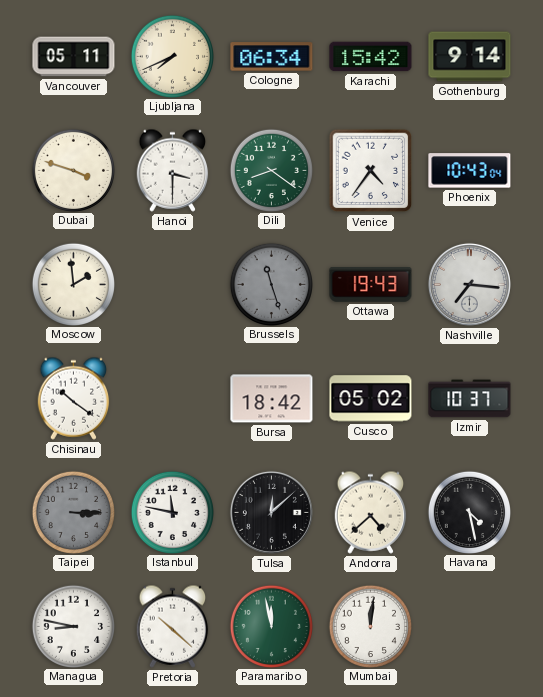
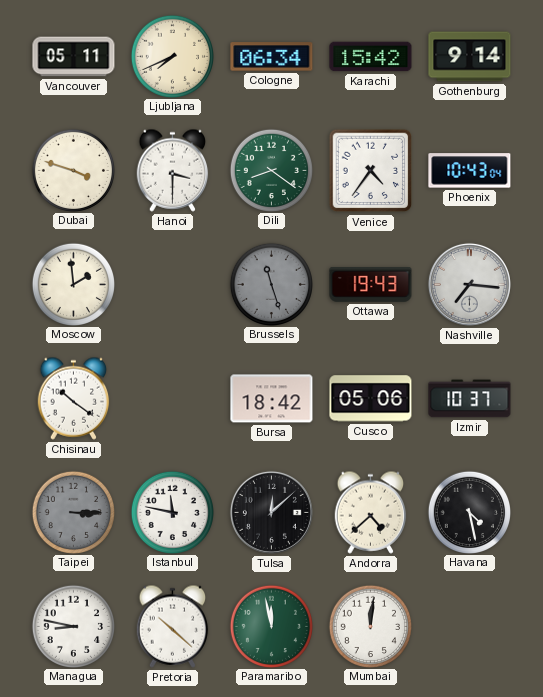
Cusco: 05:02 -> 05:06
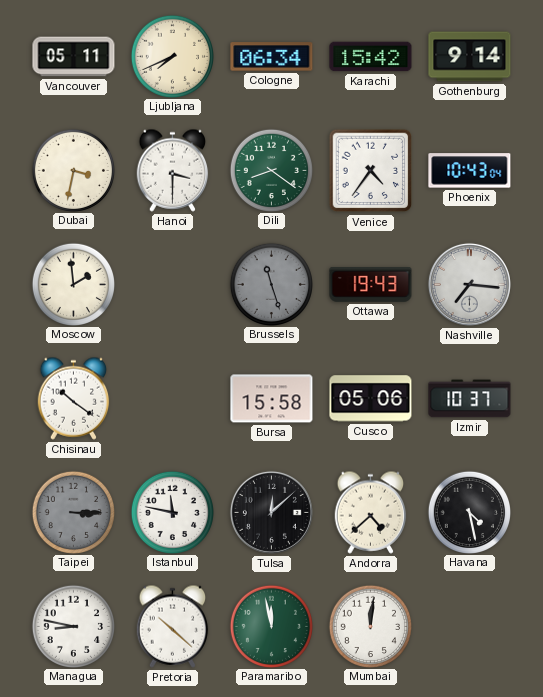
Dubai: 3:48 -> 3:32
Bursa: 18:42 -> 15:58
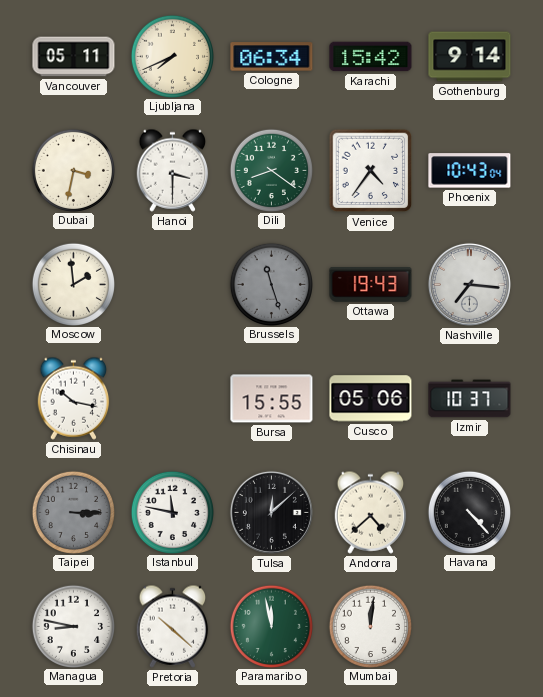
Chisinau: 10:21 -> 10:17
Bursa: 15:58 -> 15:55
Havana: 4:28 -> 4:23
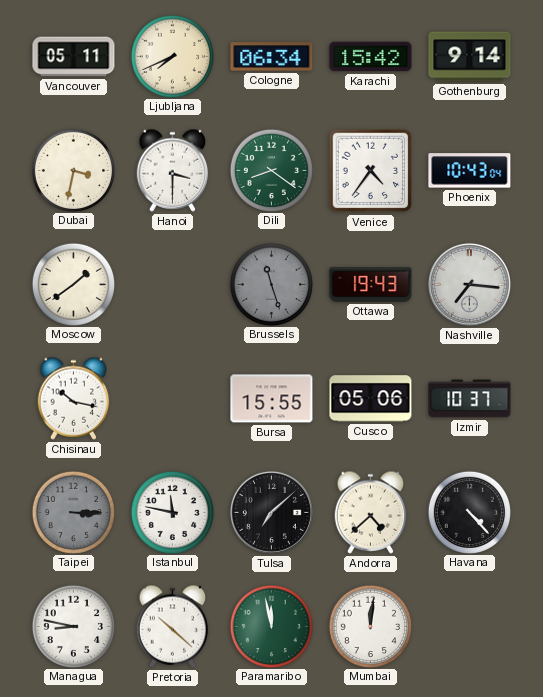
Moscow: 1:59 -> 1:39
Tulsa: 12:08 -> 7:08
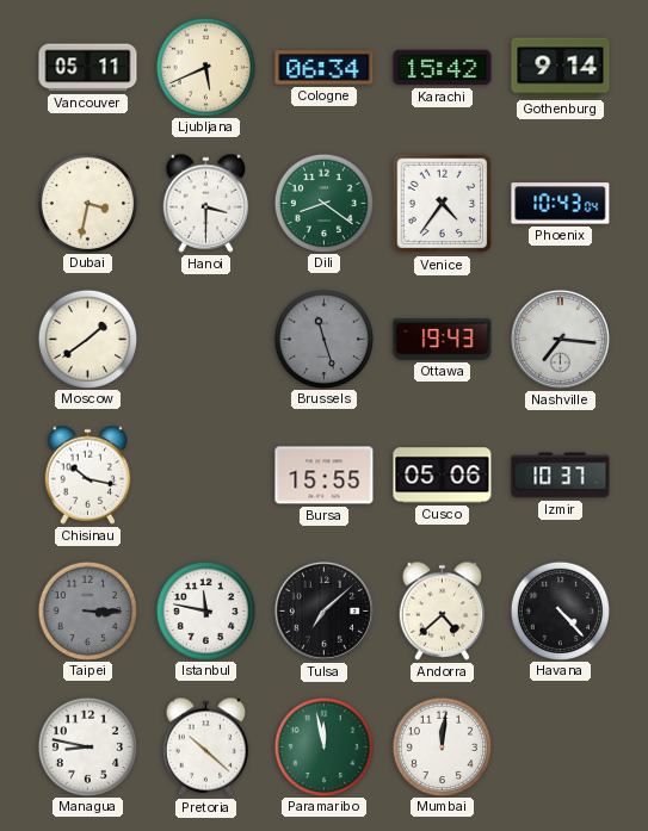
Ljubljana: 7:41 -> 5:41
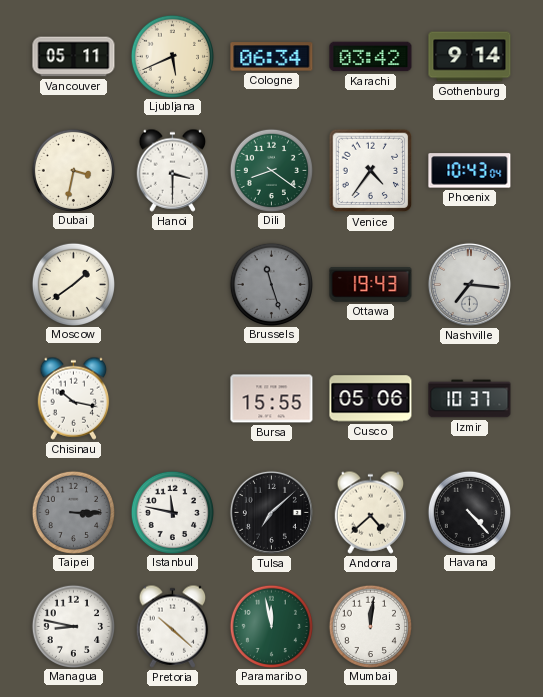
Karachi: 15:42 -> 03:42
